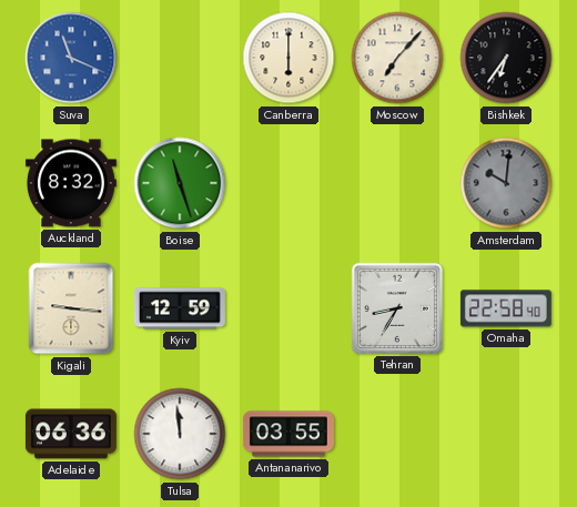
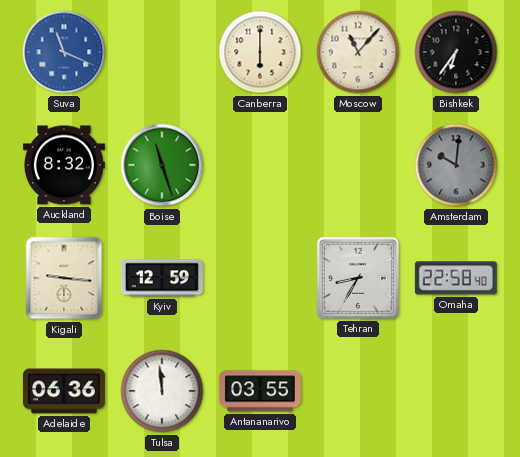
Moscow: 7:07 -> 11:07
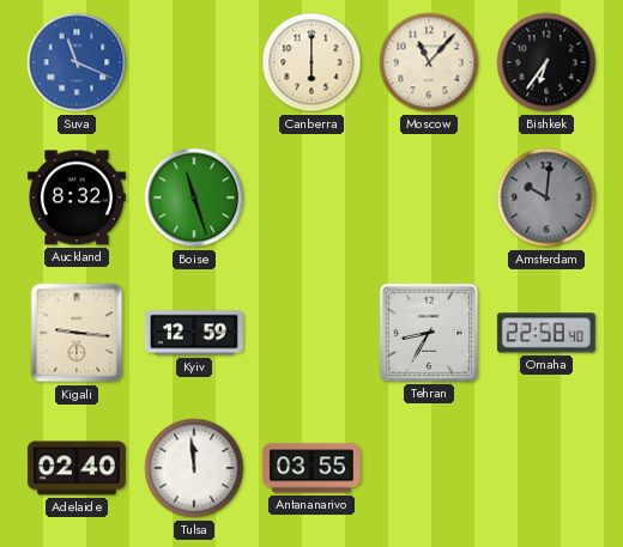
Adelaide: 06:36 -> 02:40
